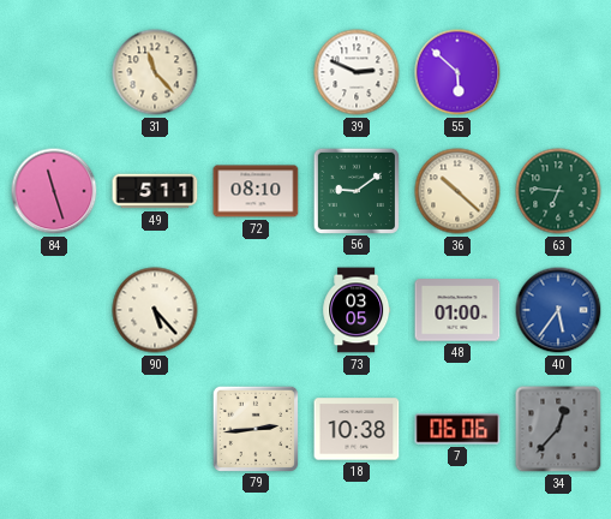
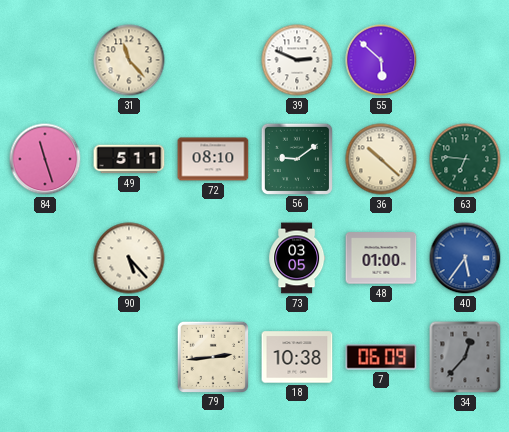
7: 06:06 -> 06:09
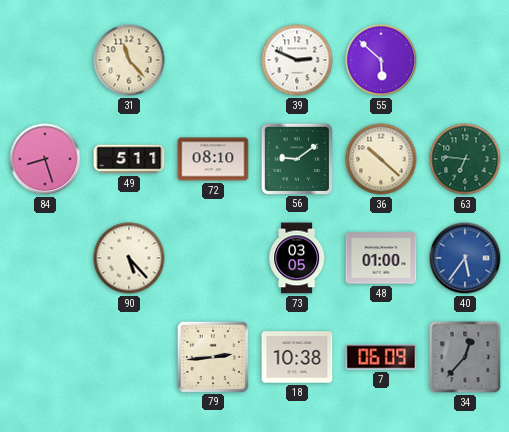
84: 11:27 -> 8:27
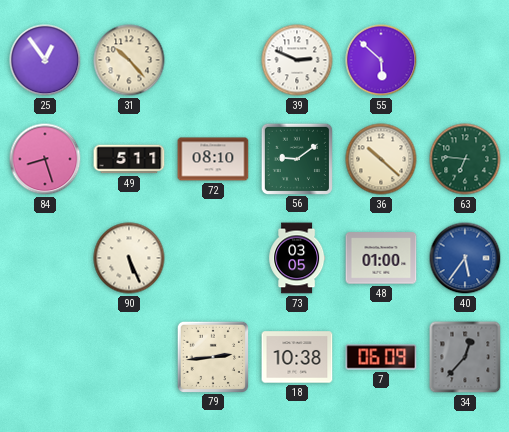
25: none -> 12:54
31: 11:23 -> 10:23
90: 5:23 -> 5:26
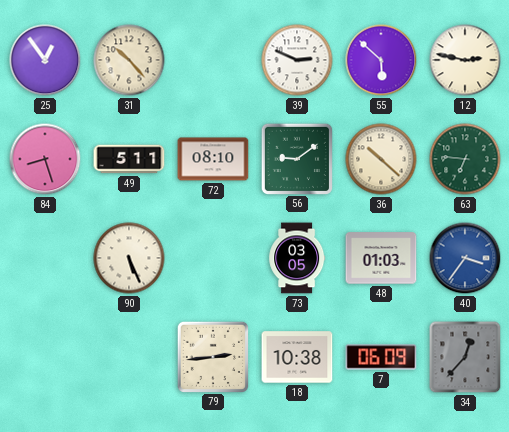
12: none -> 2:47
48: 01:00 -> 01:03
40: 5:36 -> 3:36
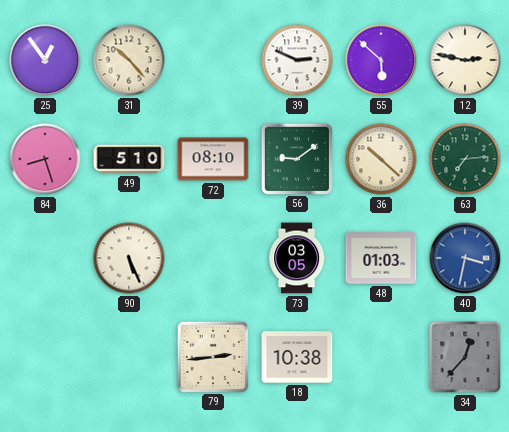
49: 5:11 -> 5:10
63: 6:46 -> 7:14
40: 3:36 -> 3:32
7: 06:09 -> none
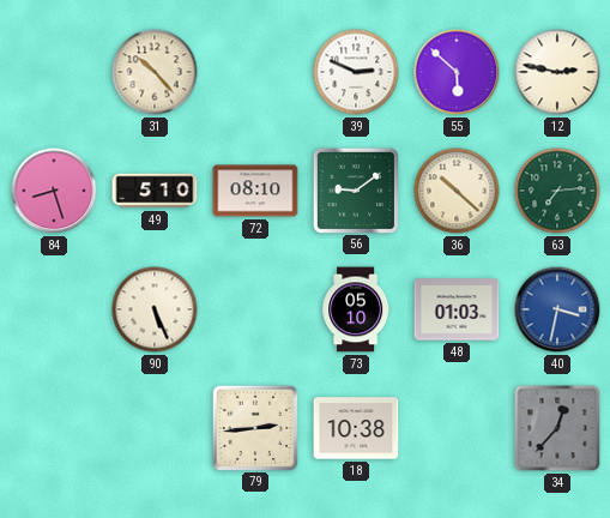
25: 12:54 -> none
73: 03:05 -> 05:10
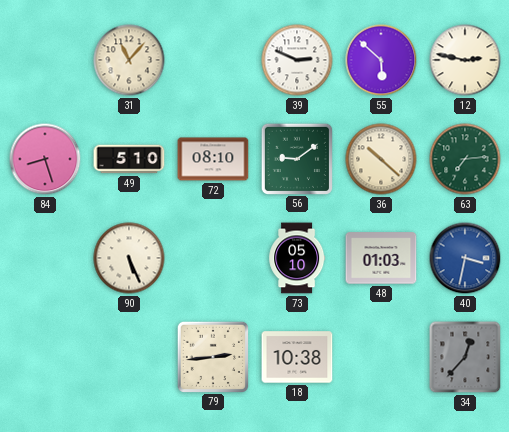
31: 10:23 -> 11:07
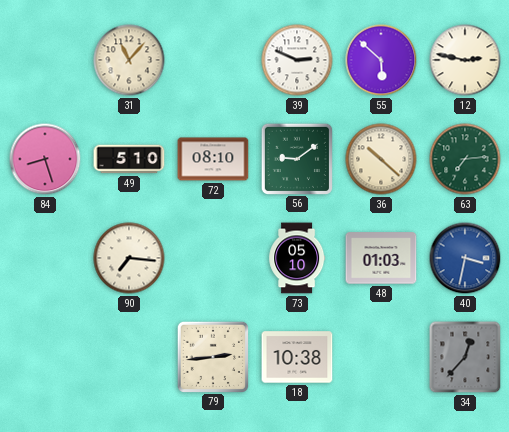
90: 5:26 -> 7:16
